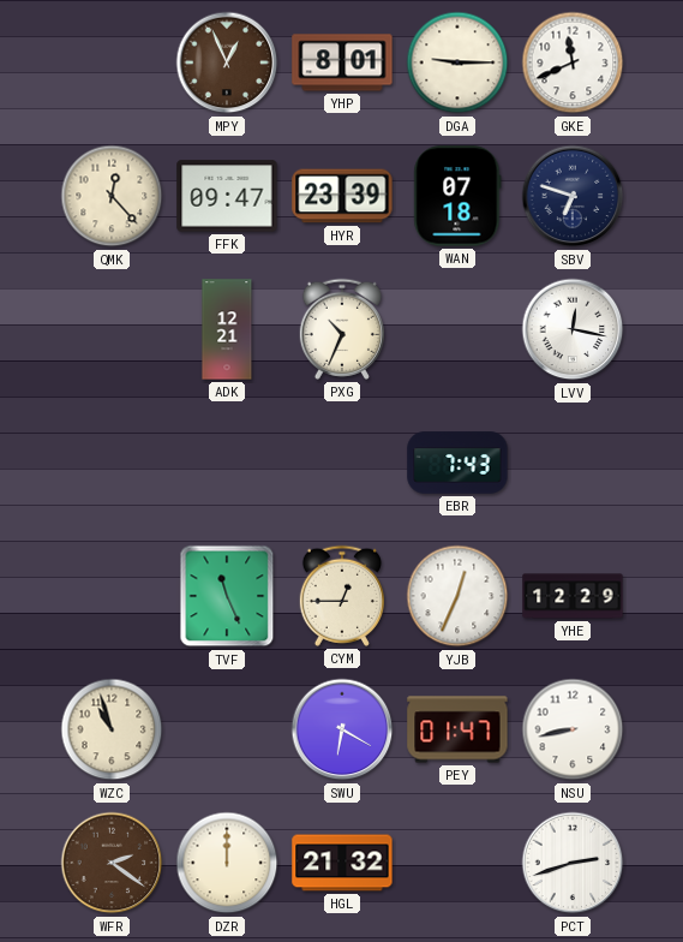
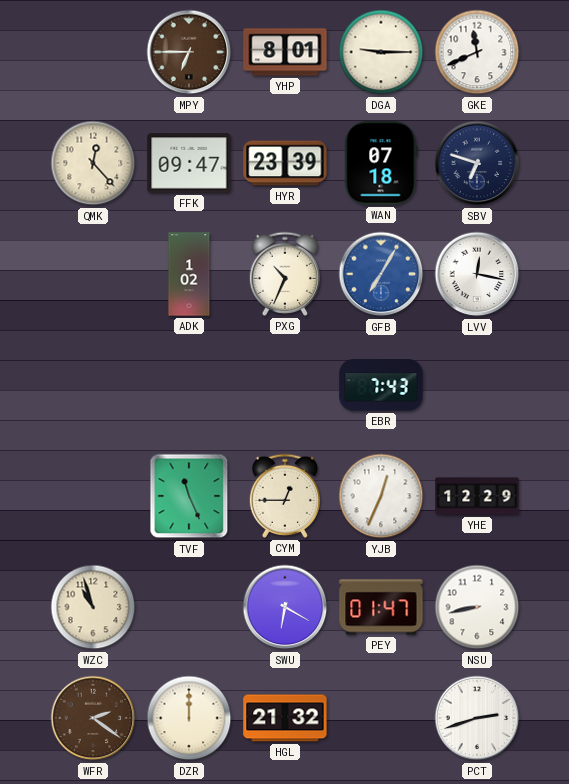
MPY: 12:56 -> 6:45
ADK: 12:21 -> 1:02
GFB: none -> 7:05
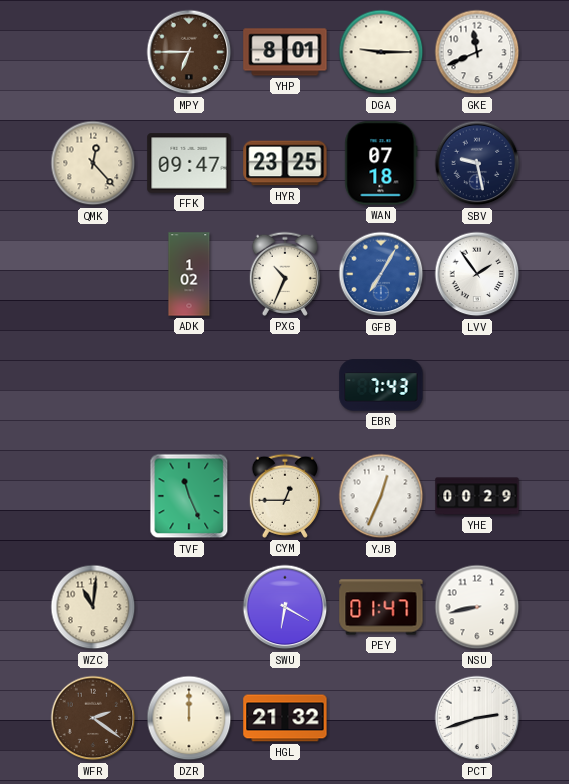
HYR: 23:39 -> 23:25
SBV: 6:48 -> 9:28
LVV: 12:17 -> 1:54
YHE: 12:29 -> 00:29
WZC: 10:57 -> 11:01
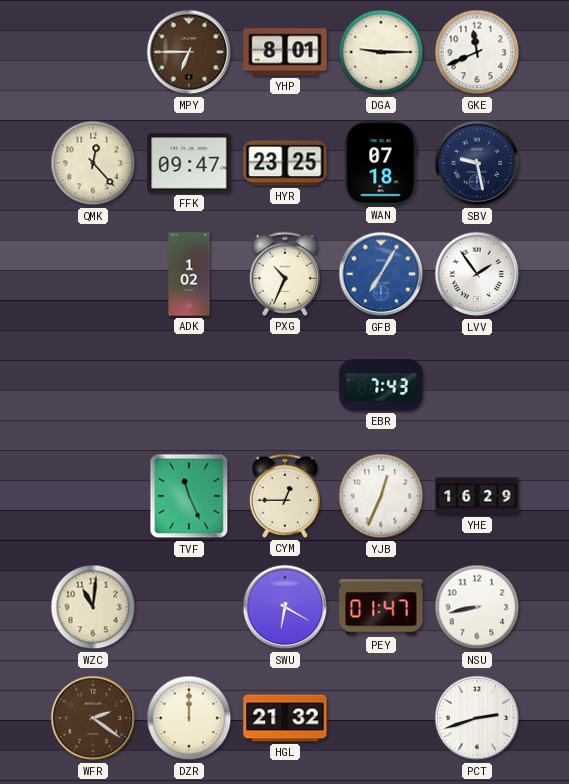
YHE: 00:29 -> 16:29
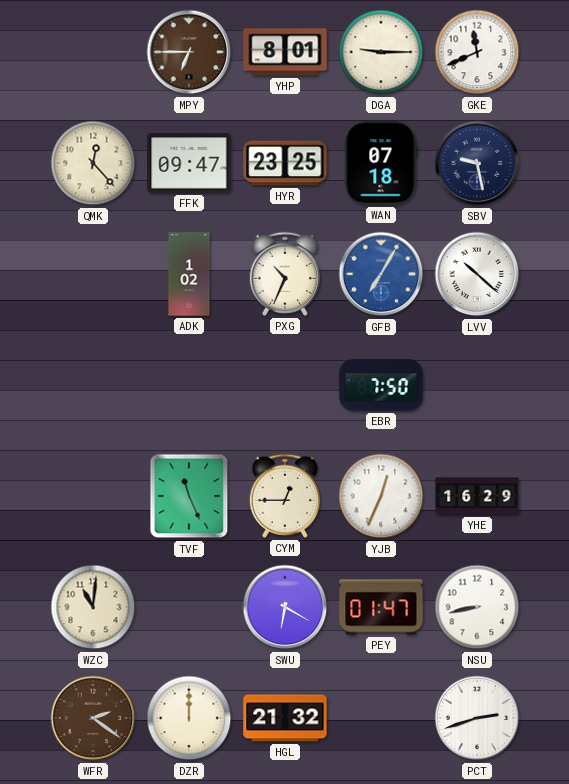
LVV: 1:54 -> 10:22
EBR: 7:43 -> 7:50
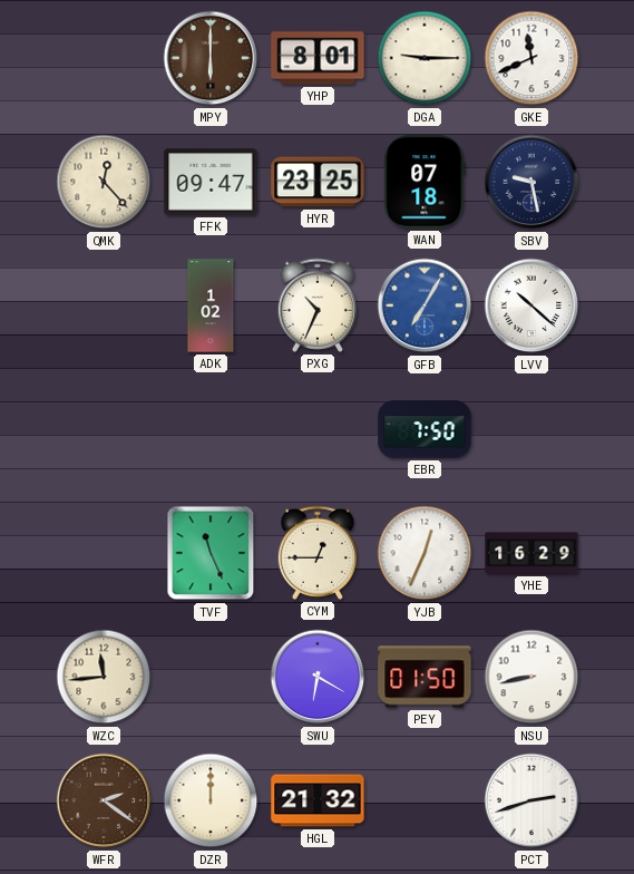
MPY: 6:45 -> 6:00
WZC: 11:01 -> 11:44
PEY: 01:47 -> 01:50
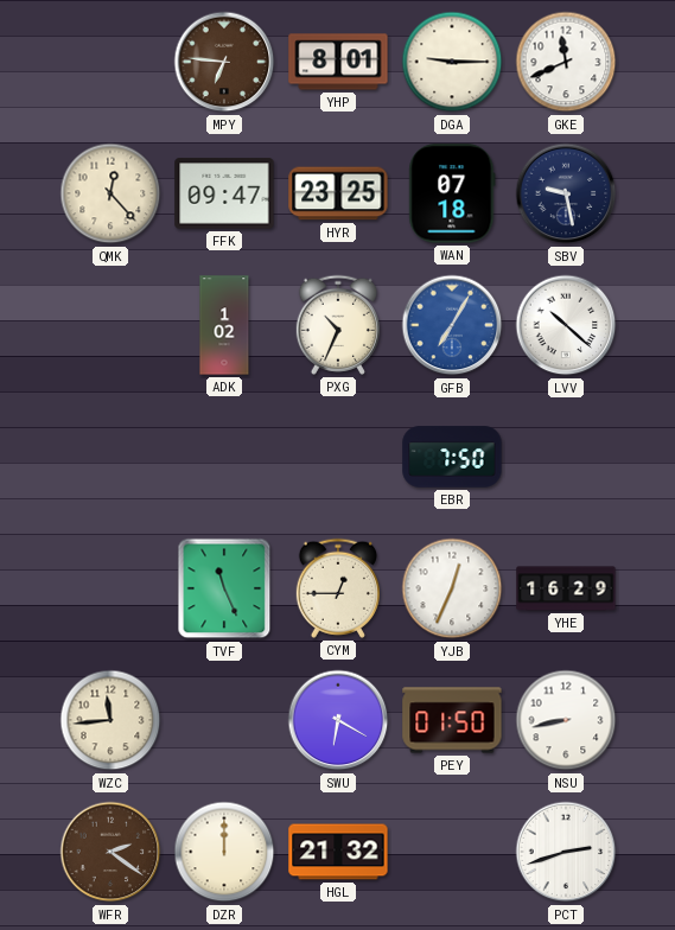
MPY: 6:00 -> 6:46
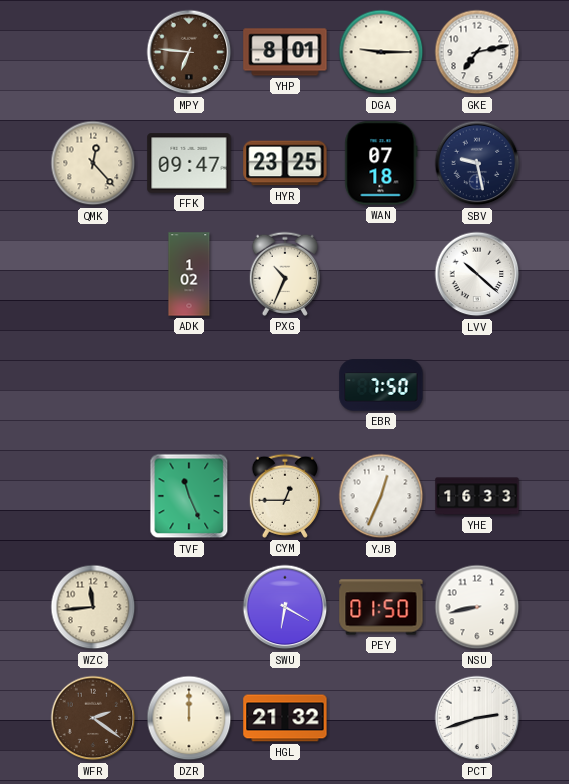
GKE: 11:41 -> 7:13
GFB: 7:05 -> none
YHE: 16:29 -> 16:33
